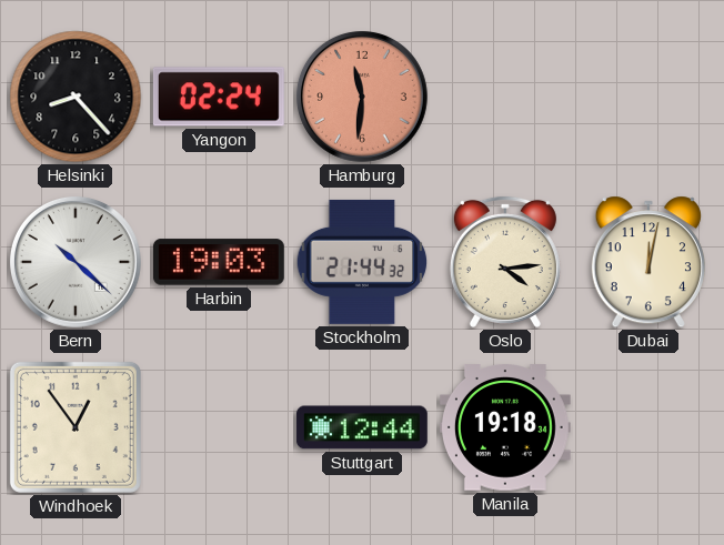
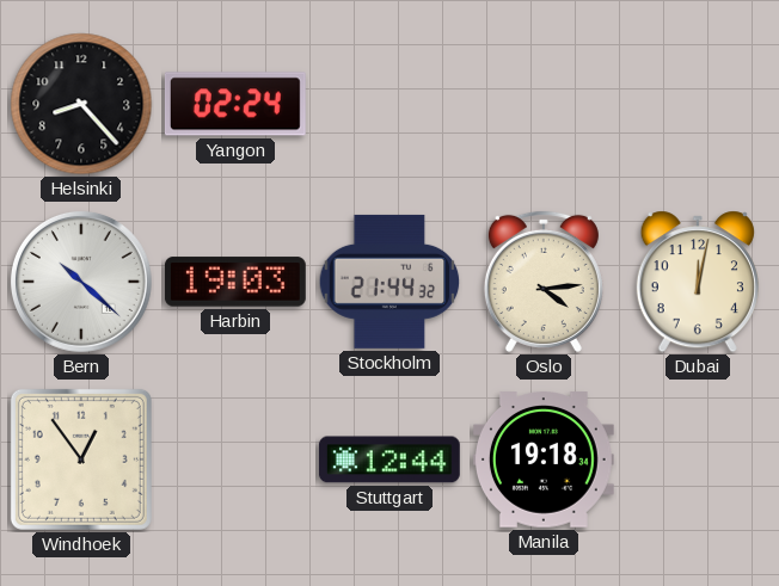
Hamburg: 11:31 -> none
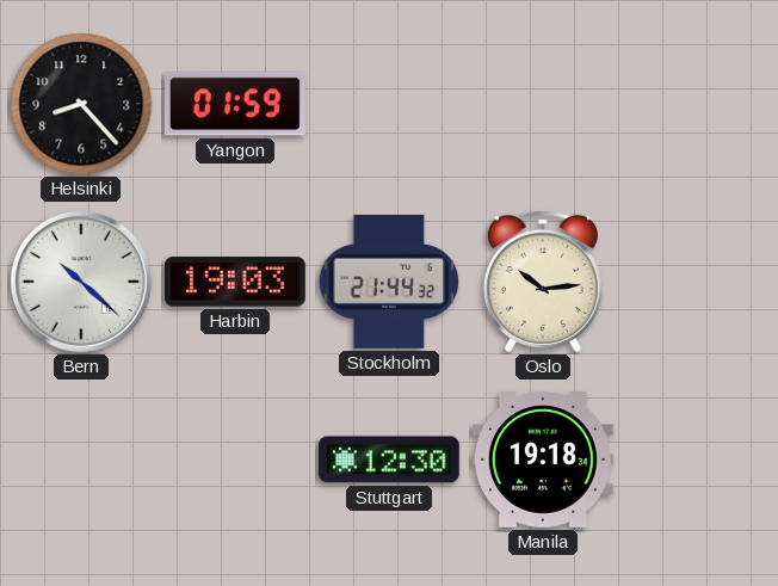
Yangon: 02:24 -> 01:59
Oslo: 4:14 -> 10:14
Dubai: 12:02 -> none
Windhoek: 12:54 -> none
Stuttgart: 12:44 -> 12:30
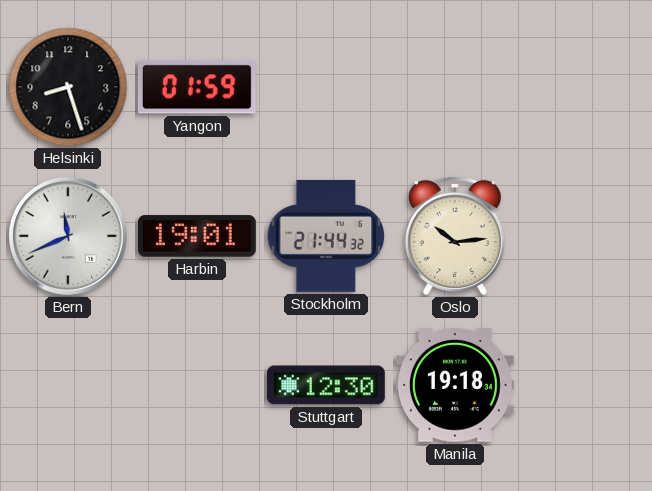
Helsinki: 8:23 -> 8:27
Bern: 10:22 -> 11:41
Harbin: 19:03 -> 19:01
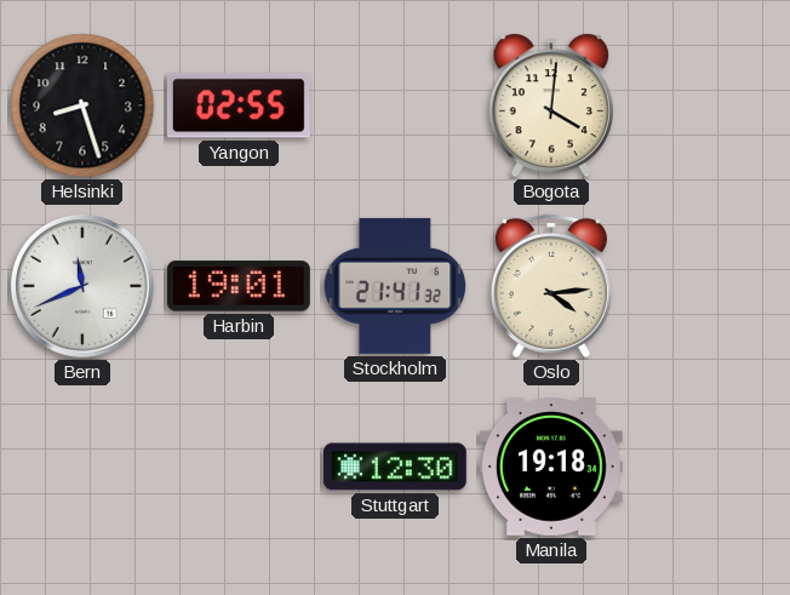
Yangon: 01:59 -> 02:55
Bogota: none -> 4:01
Stockholm: 21:44 -> 21:41
Oslo: 10:14 -> 4:14
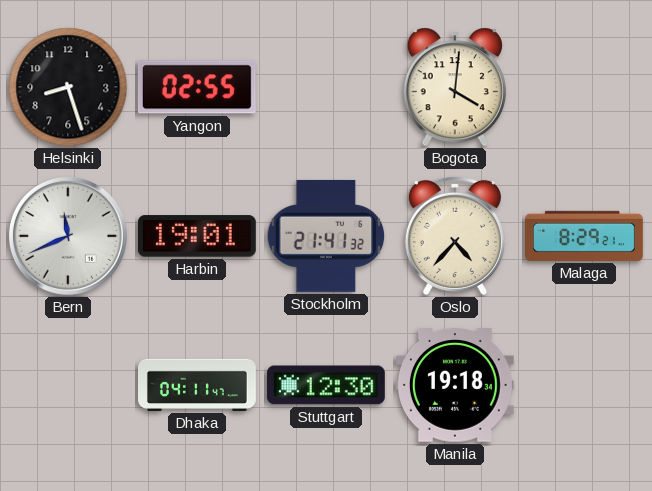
Oslo: 4:14 -> 4:37
Malaga: none -> 8:29
Dhaka: none -> 04:11
